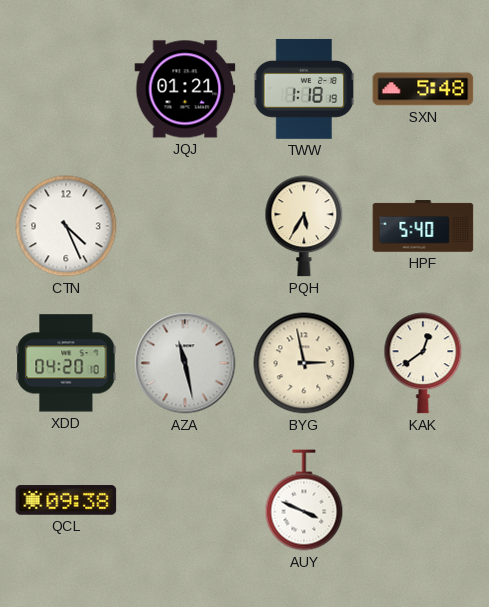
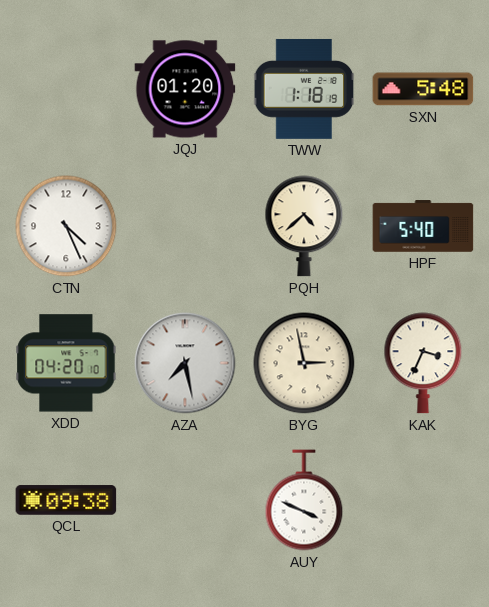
JQJ: 01:21 -> 01:20
PQH: 5:35 -> 4:38
AZA: 11:28 -> 7:28
KAK: 12:39 -> 3:34
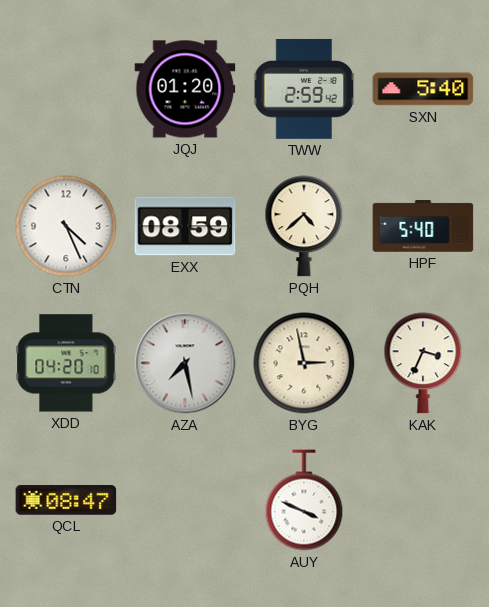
TWW: 1:18 -> 2:59
SXN: 5:48 -> 5:40
EXX: none -> 08:59
QCL: 09:38 -> 08:47
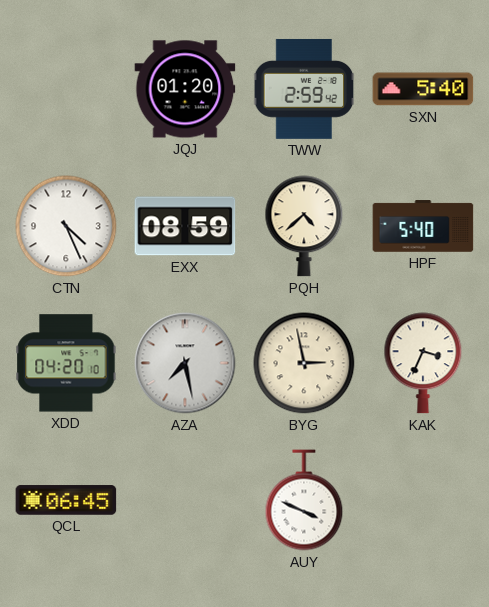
QCL: 08:47 -> 06:45
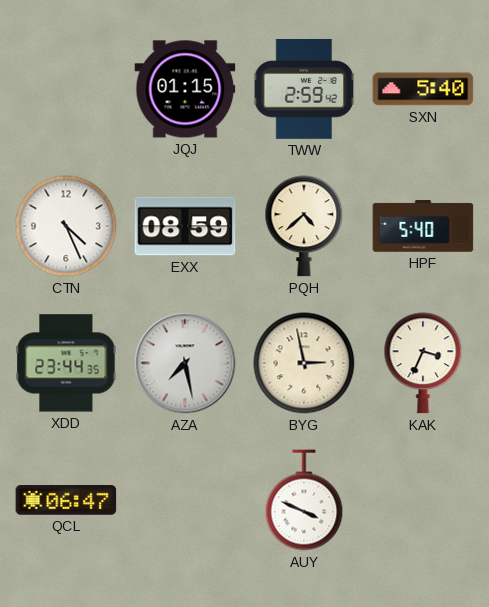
JQJ: 01:20 -> 01:15
XDD: 04:20 -> 23:44
QCL: 06:45 -> 06:47
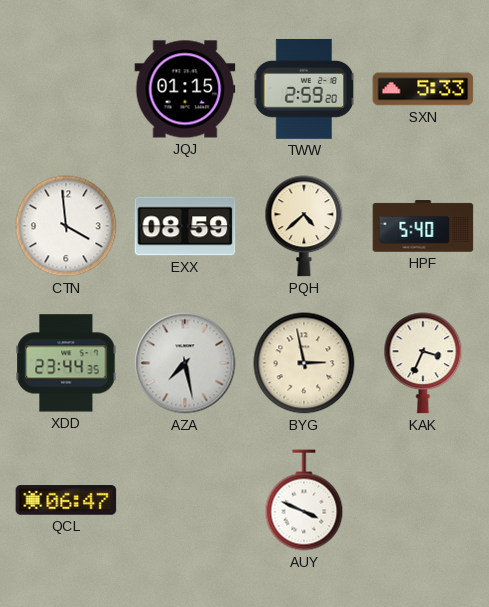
TWW: 2:59:42 -> 2:59:20
SXN: 5:40 -> 5:33
CTN: 4:26 -> 3:59
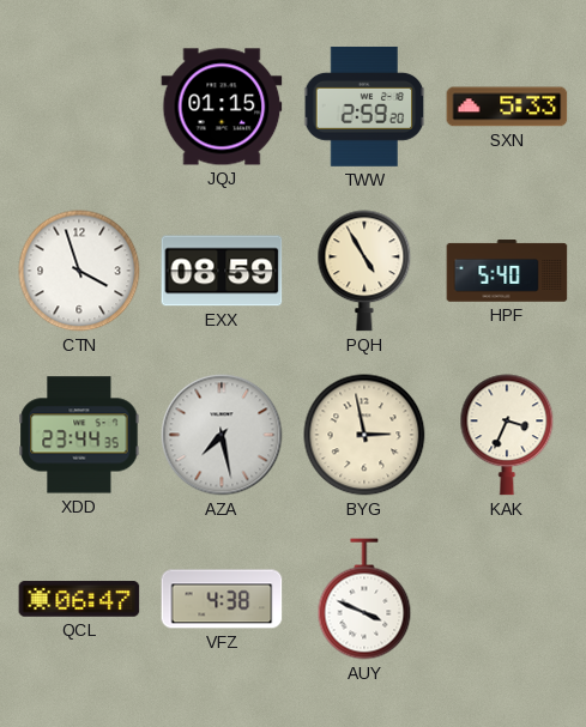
CTN: 3:59 -> 3:57
PQH: 4:38 -> 4:55
VFZ: none -> 4:38
